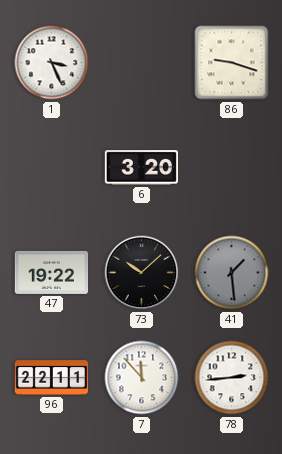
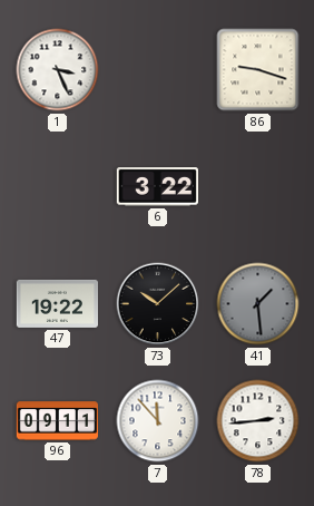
6: 3:20 -> 3:22
96: 22:11 -> 09:11
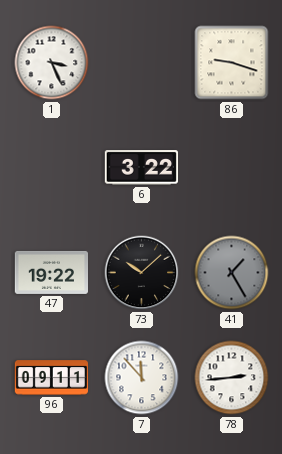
41: 1:29 -> 1:25
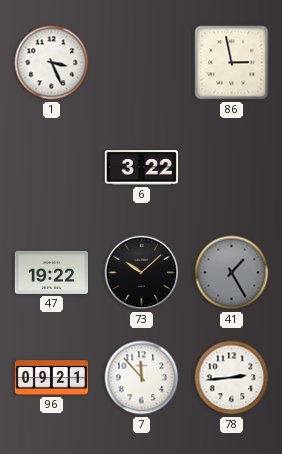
86: 9:18 -> 2:58
96: 09:11 -> 09:21
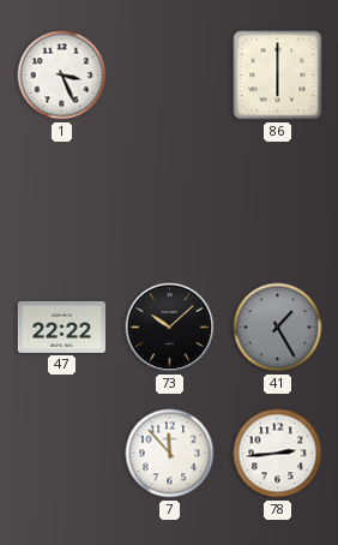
86: 2:58 -> 6:00
6: 3:22 -> none
47: 19:22 -> 22:22
96: 09:21 -> none
